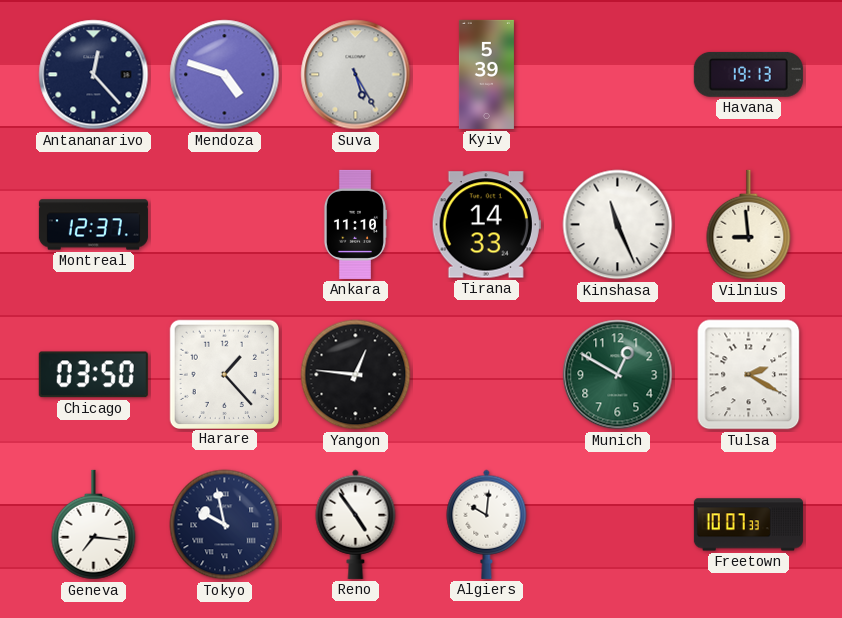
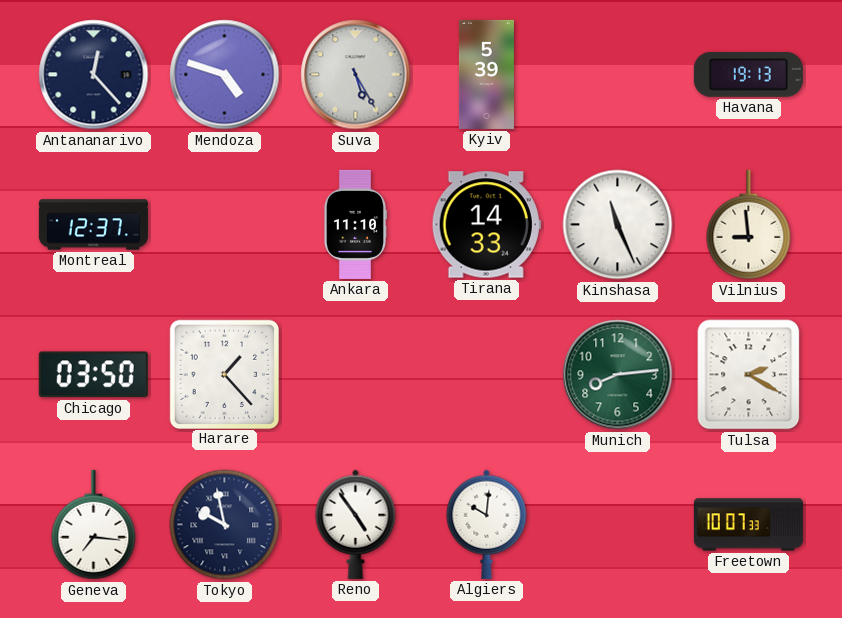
Yangon: 12:46 -> none
Munich: 12:50 -> 8:14
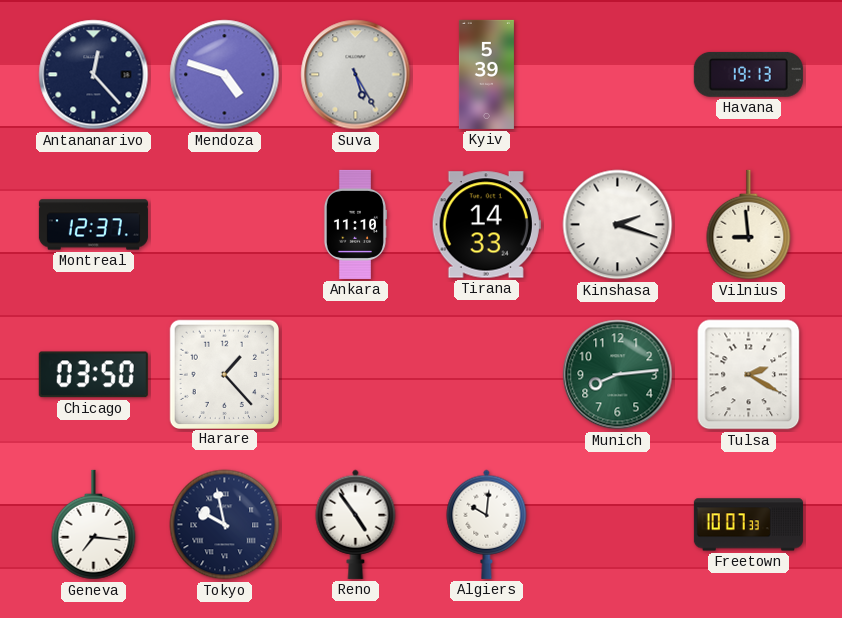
Kinshasa: 11:26 -> 2:18
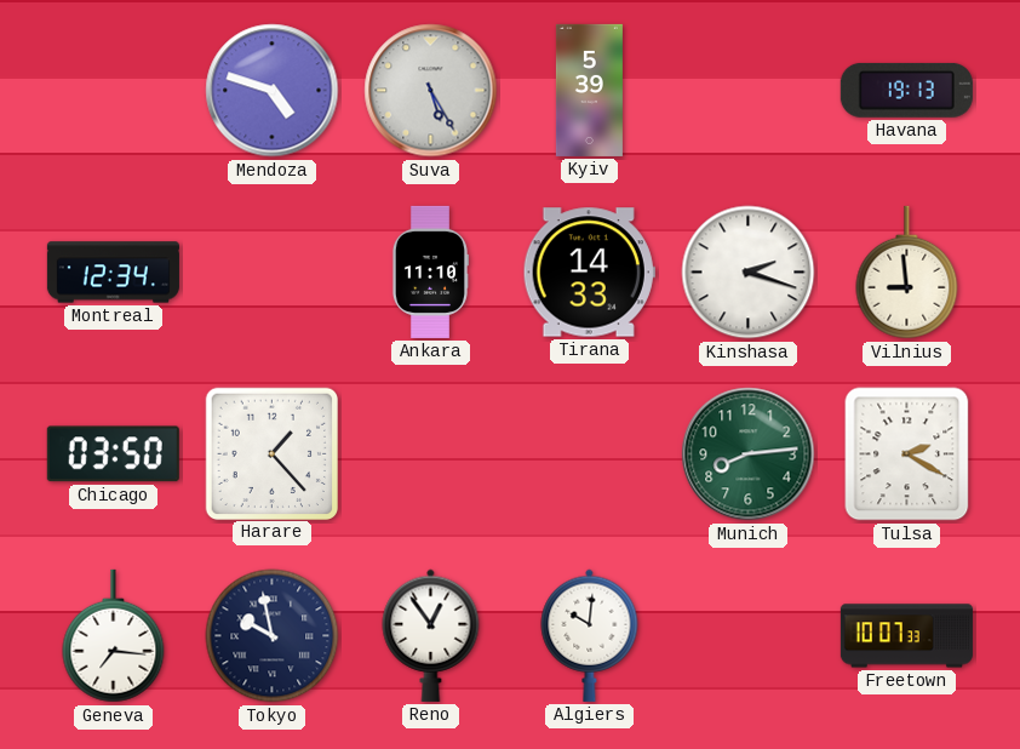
Antananarivo: 12:23 -> none
Montreal: 12:37 -> 12:34
Reno: 4:54 -> 12:54
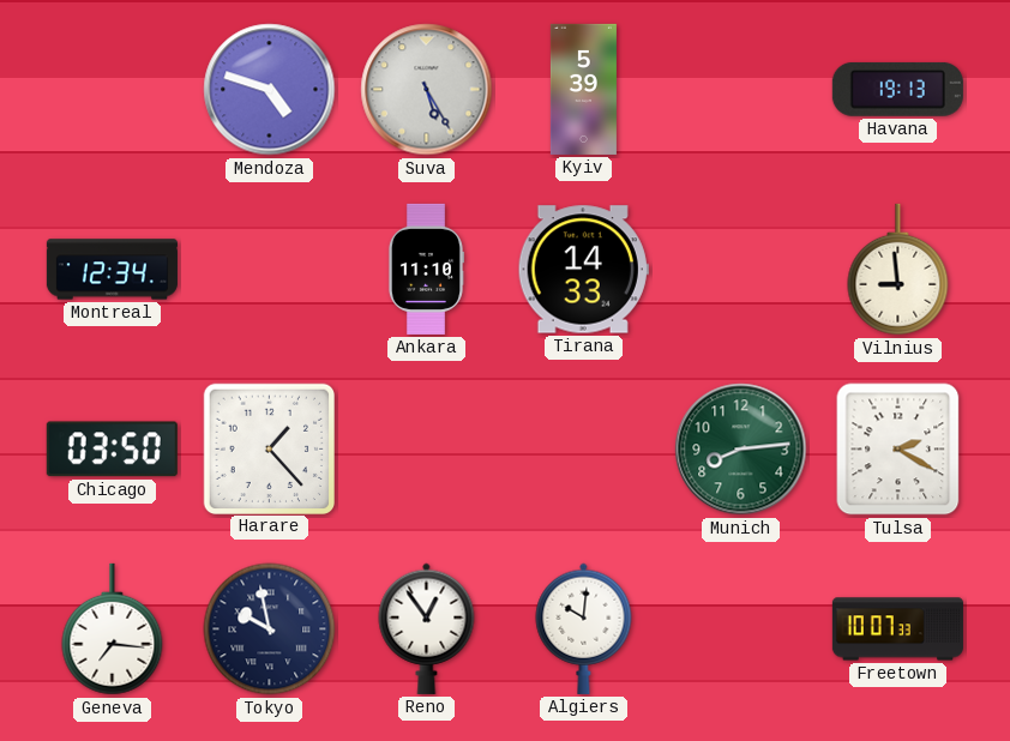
Kinshasa: 2:18 -> none
